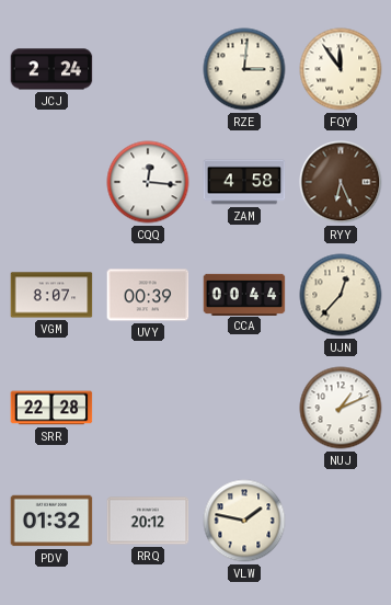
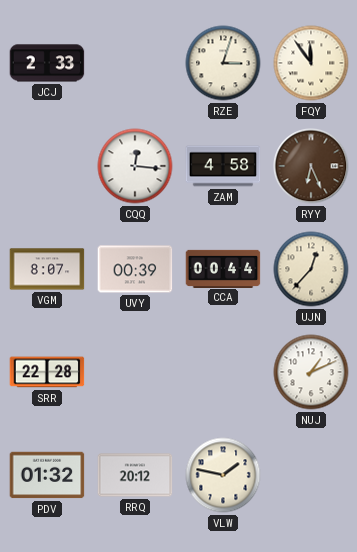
JCJ: 2:24 -> 2:33
RZE: 3:01 -> 3:03
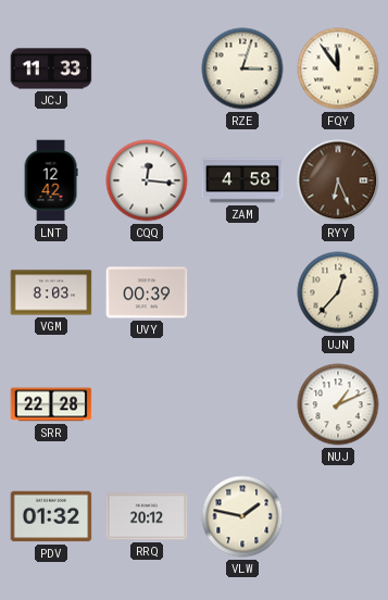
JCJ: 2:33 -> 11:33
LNT: none -> 12:42
VGM: 8:07 -> 8:03
CCA: 00:44 -> none
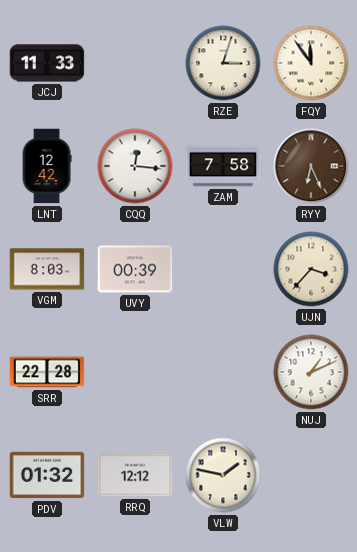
ZAM: 4:58 -> 7:58
UJN: 12:37 -> 3:37
RRQ: 20:12 -> 12:12
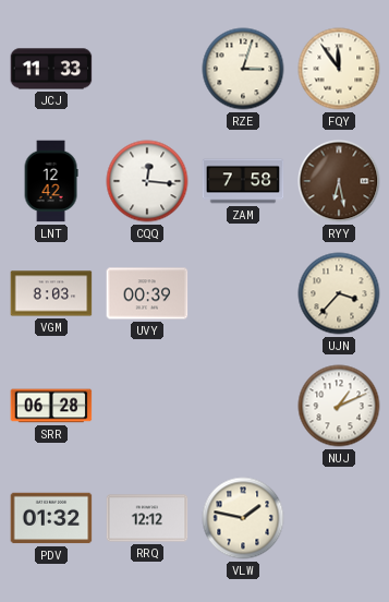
RYY: 6:26 -> 6:28
SRR: 22:28 -> 06:28
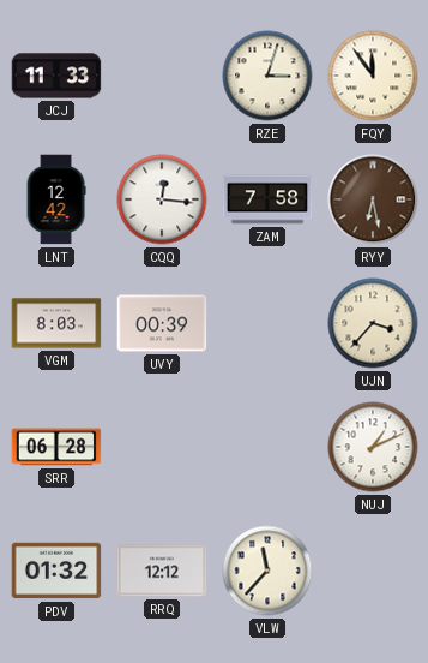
VLW: 1:47 -> 11:37
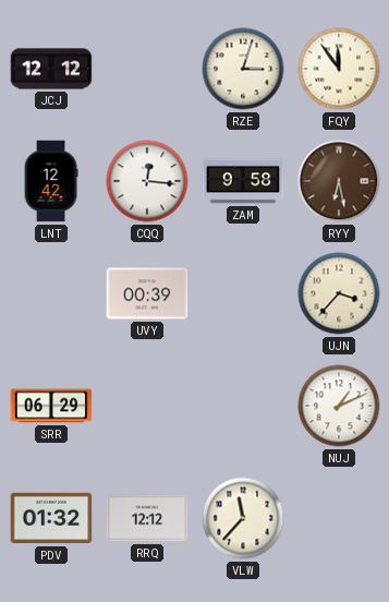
JCJ: 11:33 -> 12:12
ZAM: 7:58 -> 9:58
VGM: 8:03 -> none
SRR: 06:28 -> 06:29
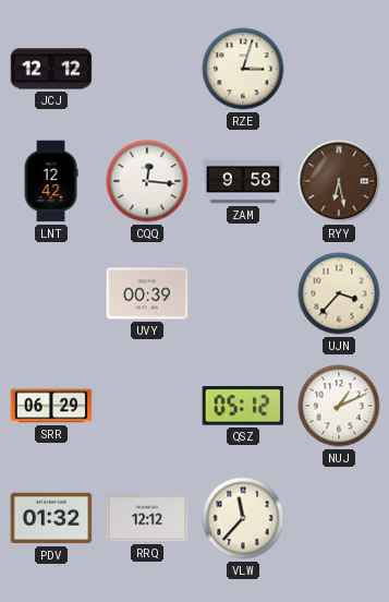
FQY: 11:54 -> none
QSZ: none -> 05:12
